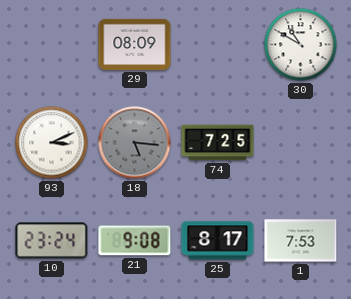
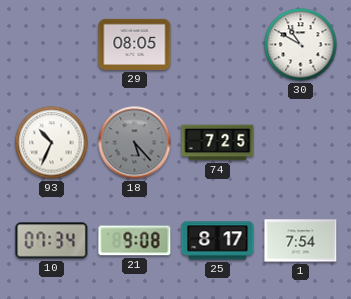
29: 08:09 -> 08:05
93: 3:11 -> 10:34
18: 5:16 -> 5:23
10: 23:24 -> 07:34
1: 7:53 -> 7:54
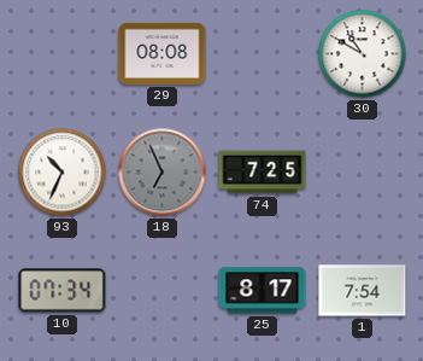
29: 08:05 -> 08:08
18: 5:23 -> 6:56
21: 9:08 -> none
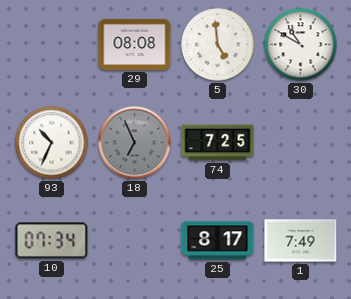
5: none -> 4:59
1: 7:54 -> 7:49
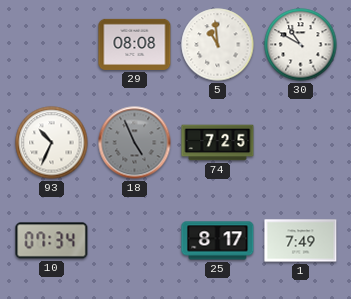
5: 4:59 -> 10:59
18: 6:56 -> 4:56
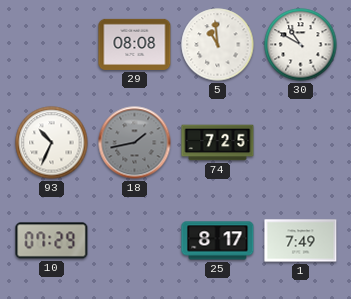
18: 4:56 -> 1:43
10: 07:34 -> 07:29
